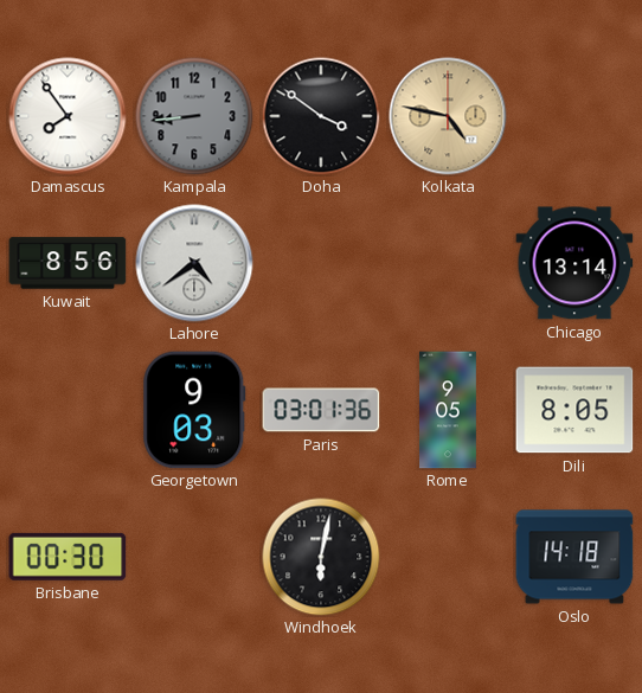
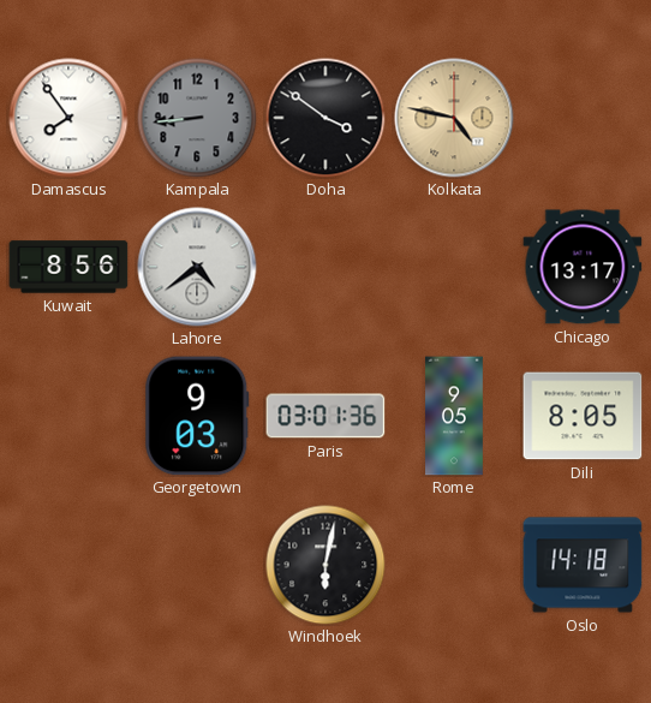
Chicago: 13:14 -> 13:17
Brisbane: 00:30 -> none
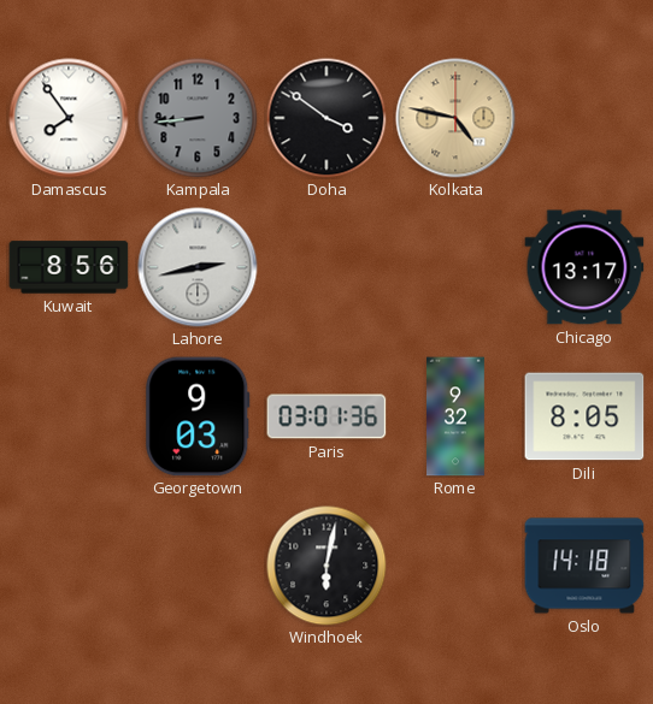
Lahore: 4:39 -> 2:43
Rome: 9:05 -> 9:32
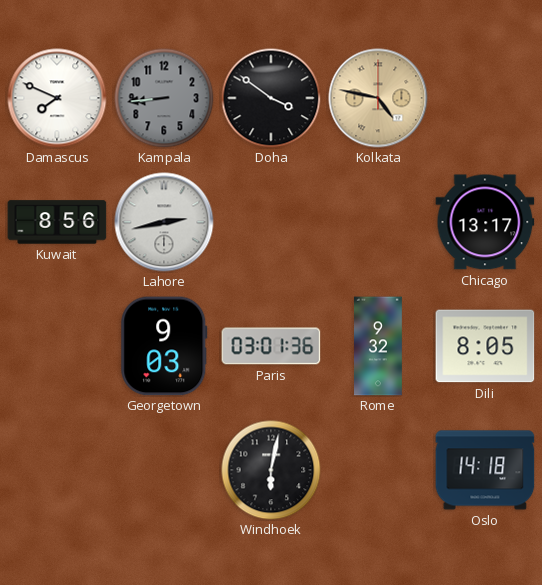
Damascus: 7:54 -> 7:49
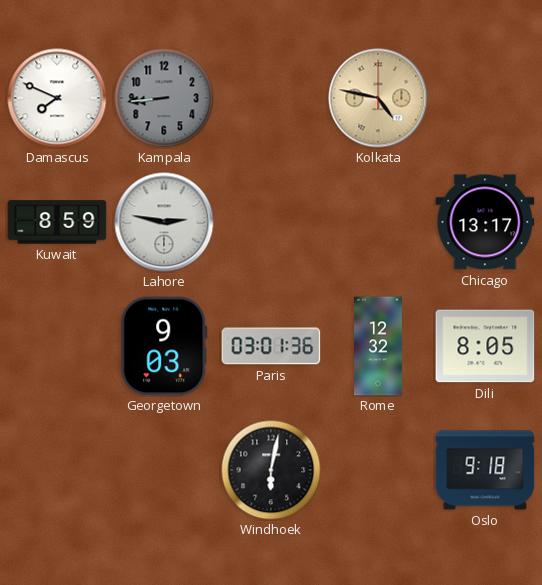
Doha: 3:51 -> none
Kuwait: 8:56 -> 8:59
Lahore: 2:43 -> 2:47
Rome: 9:32 -> 12:32
Oslo: 14:18 -> 9:18
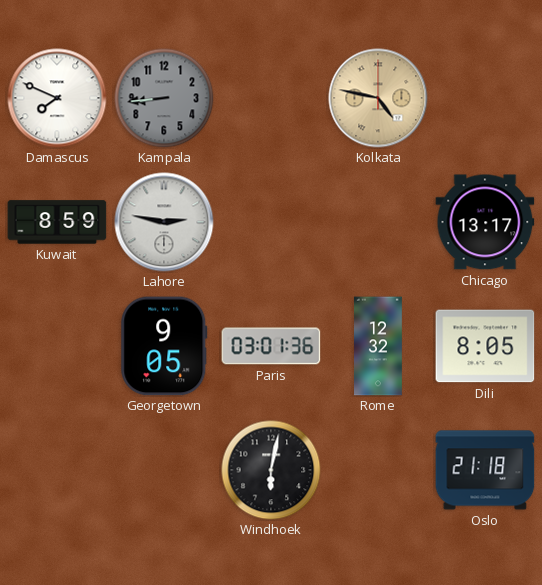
Georgetown: 9:03 -> 9:05
Oslo: 9:18 -> 21:18
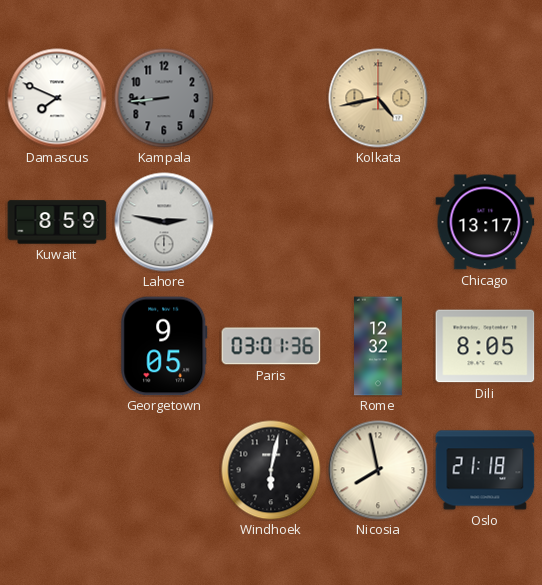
Kolkata: 4:47 -> 4:43
Nicosia: none -> 7:58
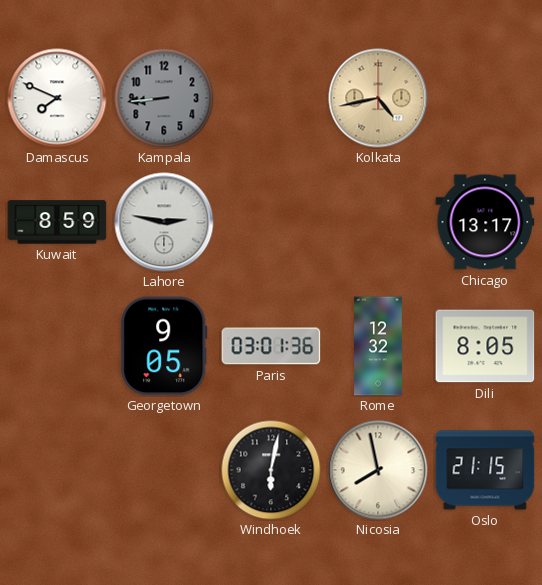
Oslo: 21:18 -> 21:15
